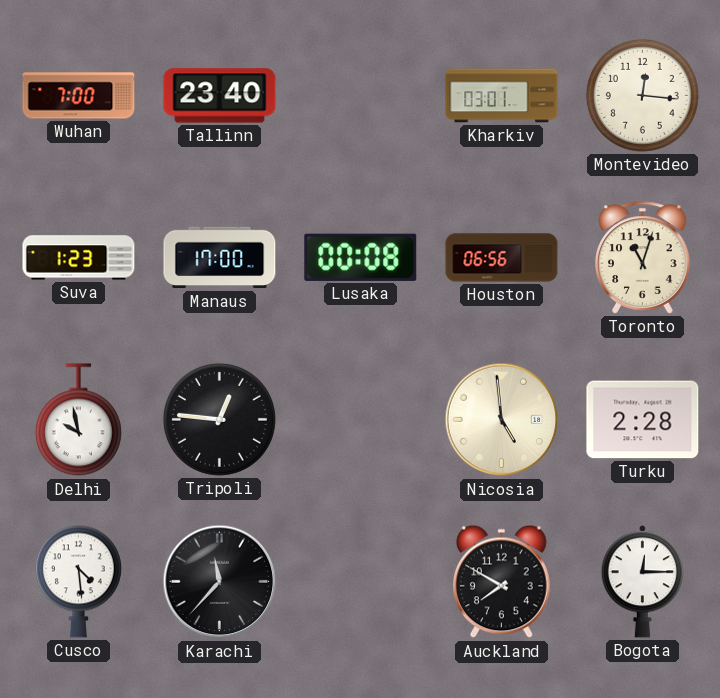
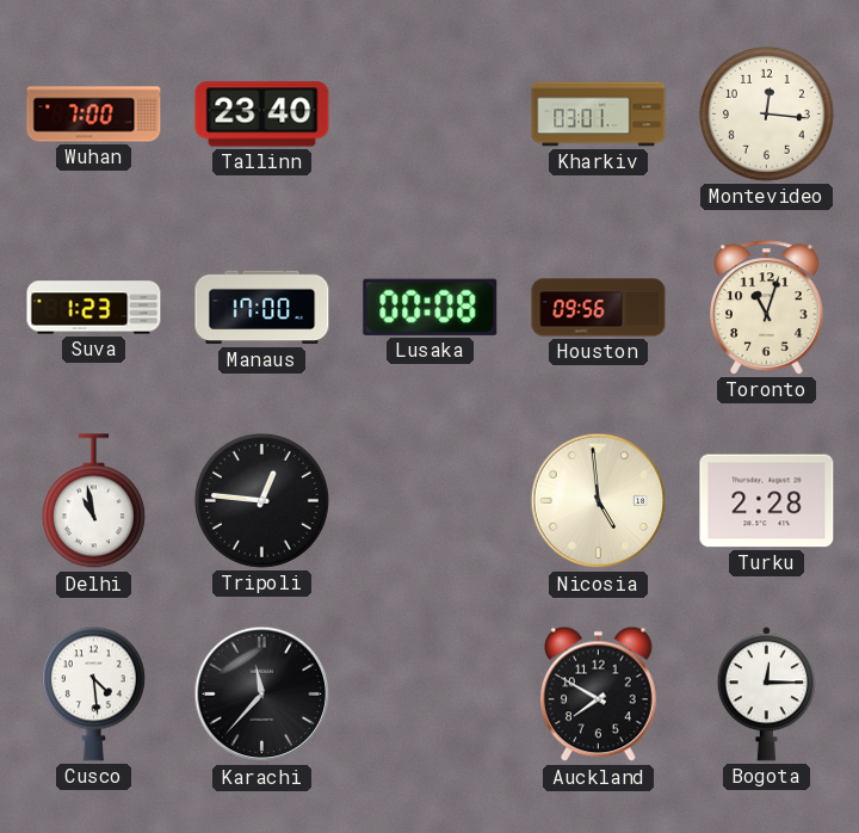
Houston: 06:56 -> 09:56
Delhi: 9:58 -> 10:58
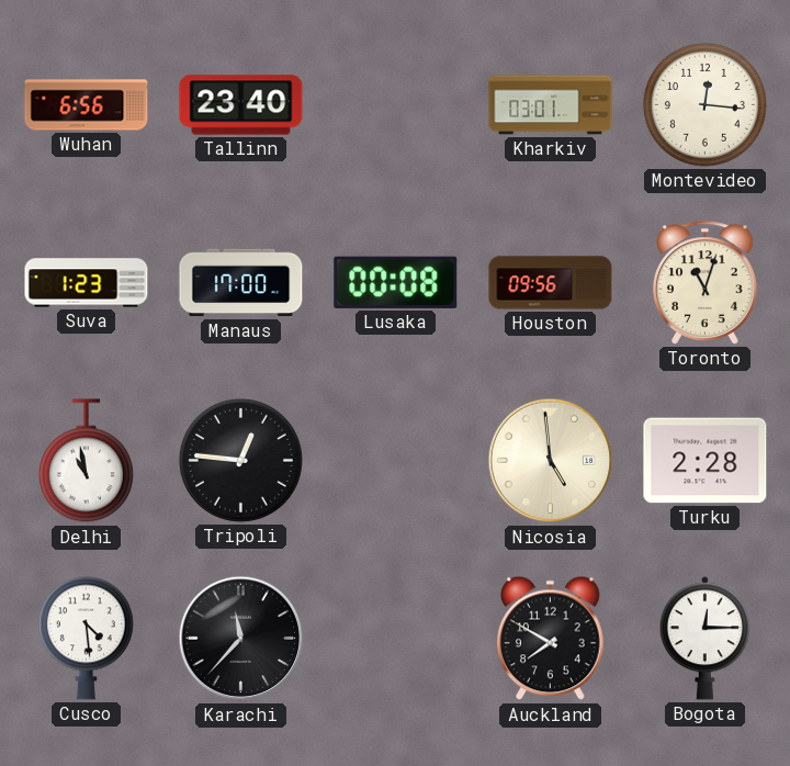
Wuhan: 7:00 -> 6:56
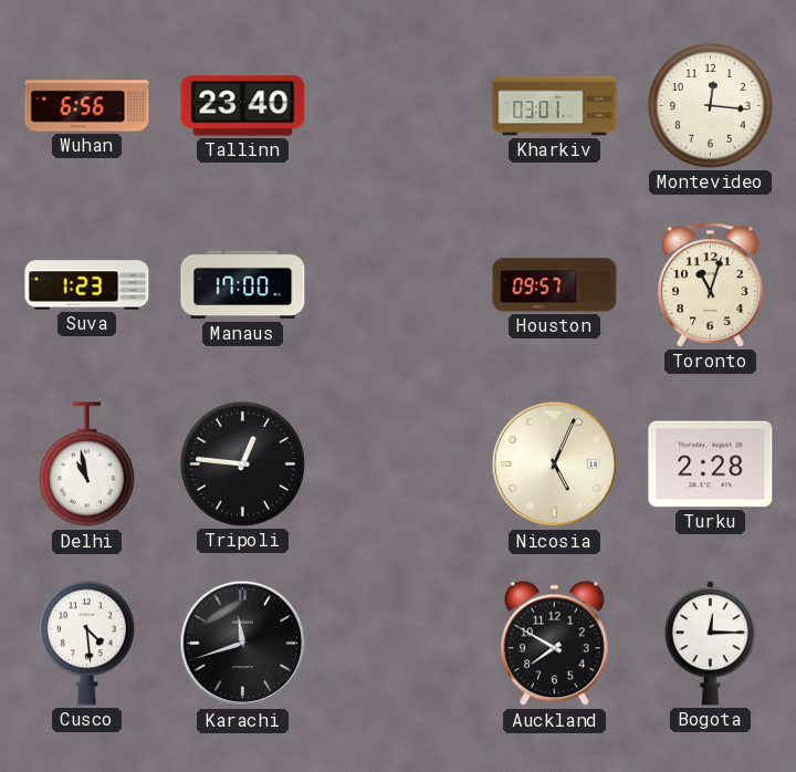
Lusaka: 00:08 -> none
Houston: 09:56 -> 09:57
Nicosia: 4:59 -> 5:04
Karachi: 11:37 -> 11:42
